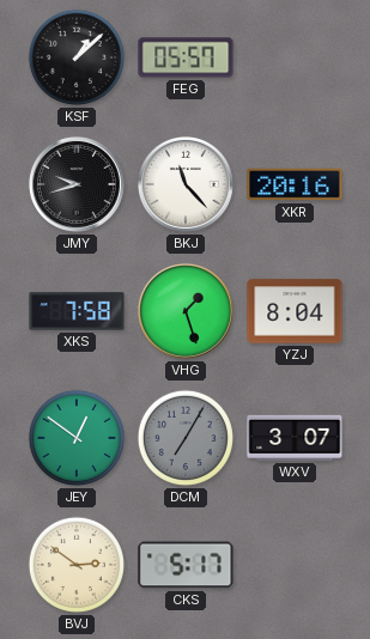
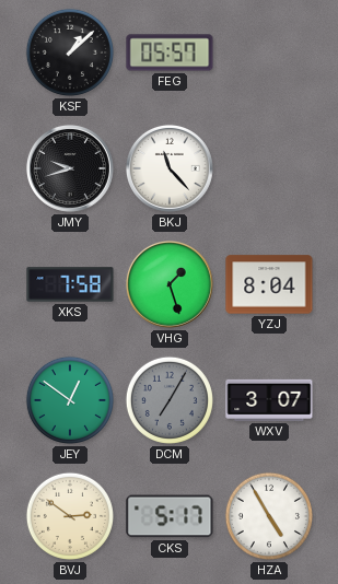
XKR: 20:16 -> none
HZA: none -> 4:55
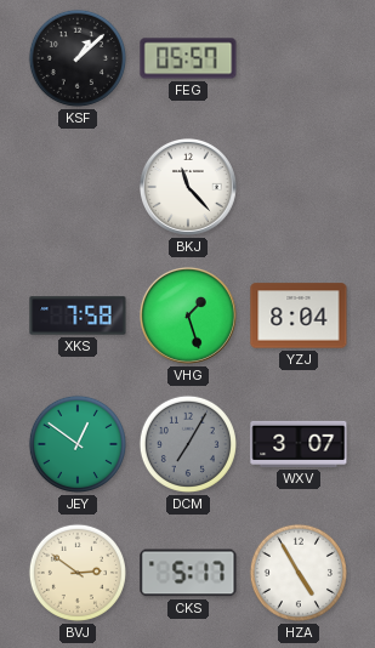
JMY: 9:42 -> none
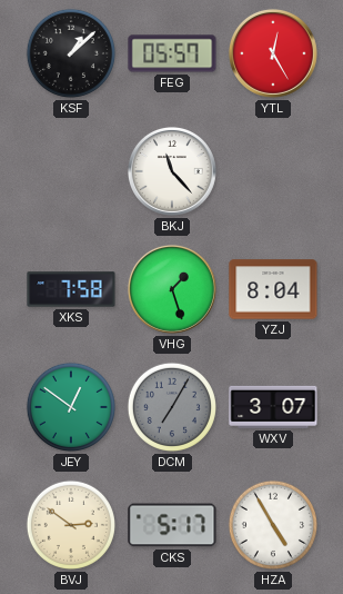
YTL: none -> 12:25
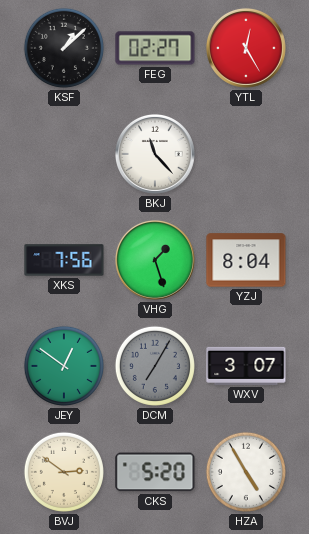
FEG: 05:57 -> 02:27
XKS: 7:58 -> 7:56
CKS: 5:17 -> 5:20
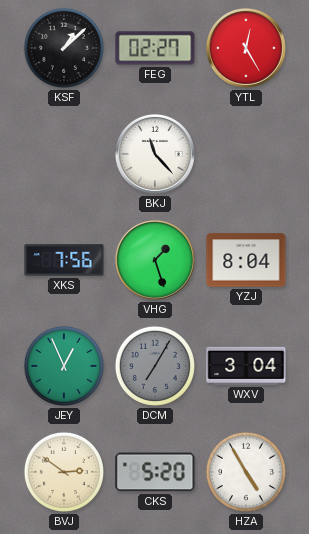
JEY: 12:51 -> 12:56
WXV: 3:07 -> 3:04
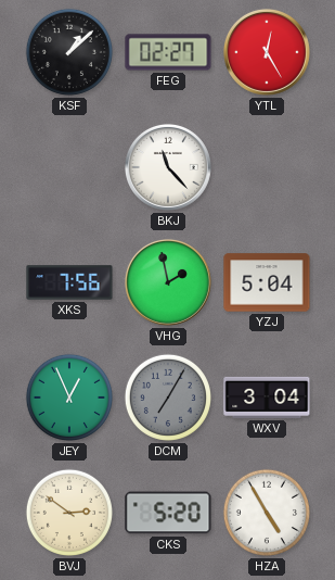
VHG: 1:27 -> 1:58
YZJ: 8:04 -> 5:04
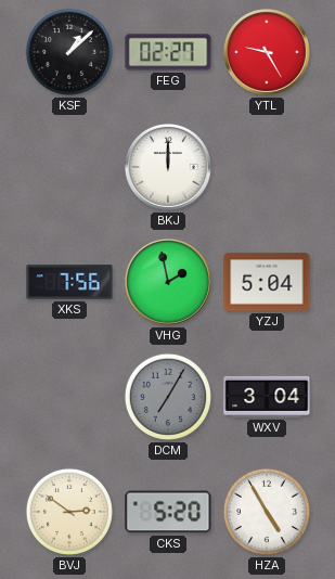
YTL: 12:25 -> 9:25
BKJ: 11:23 -> 12:00
JEY: 12:56 -> none
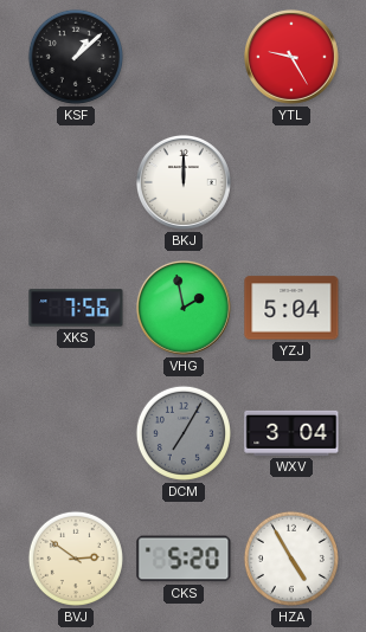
FEG: 02:27 -> none
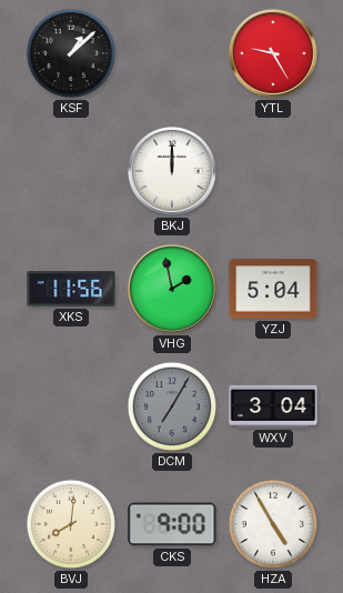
XKS: 7:56 -> 11:56
BVJ: 2:51 -> 8:01
CKS: 5:20 -> 9:00
